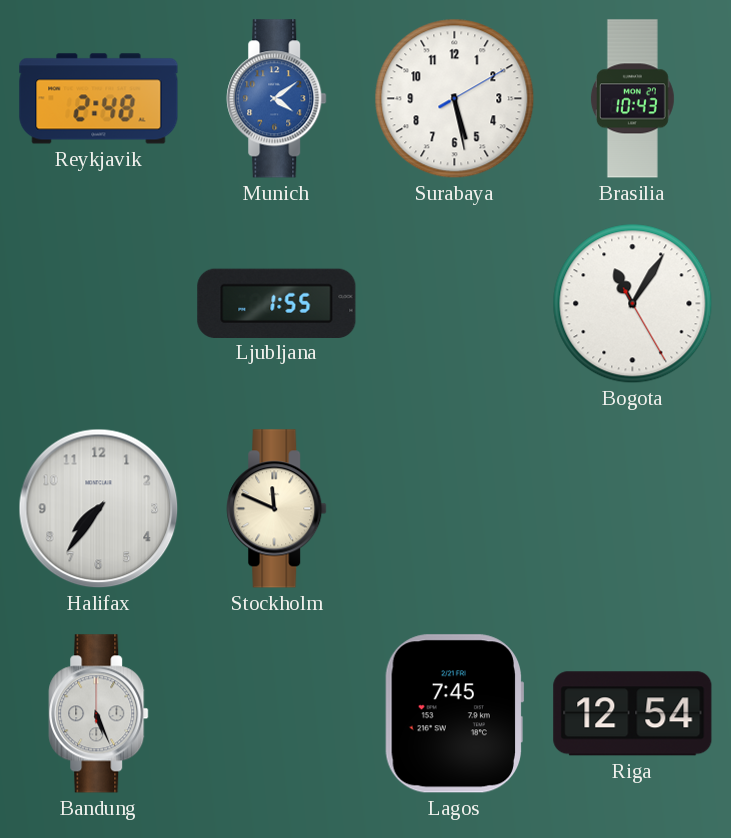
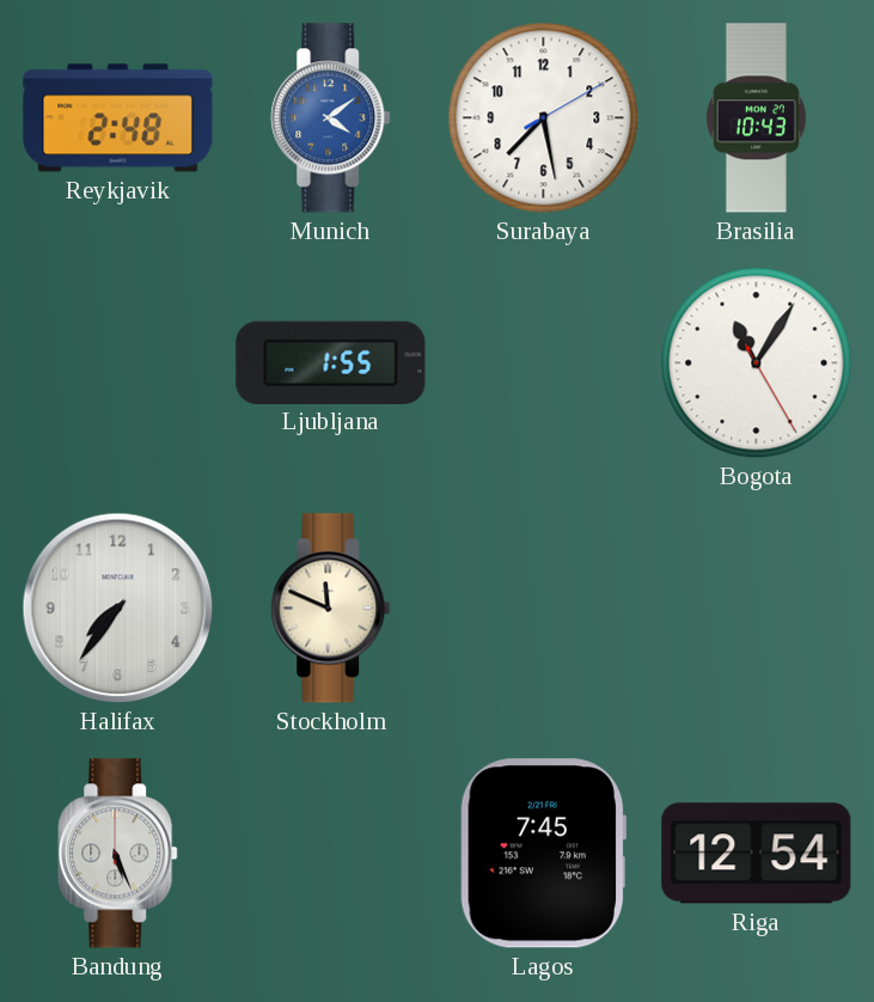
Surabaya: 5:28 -> 7:28
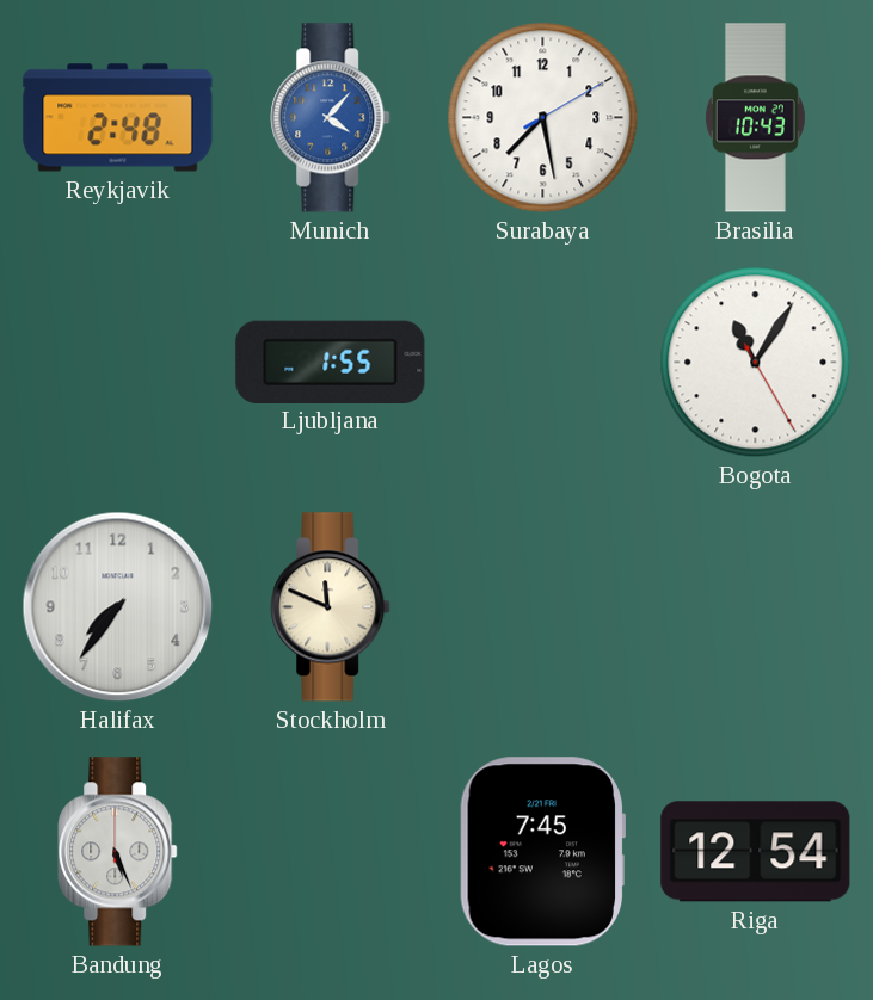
Munich: 4:09 -> 4:07
